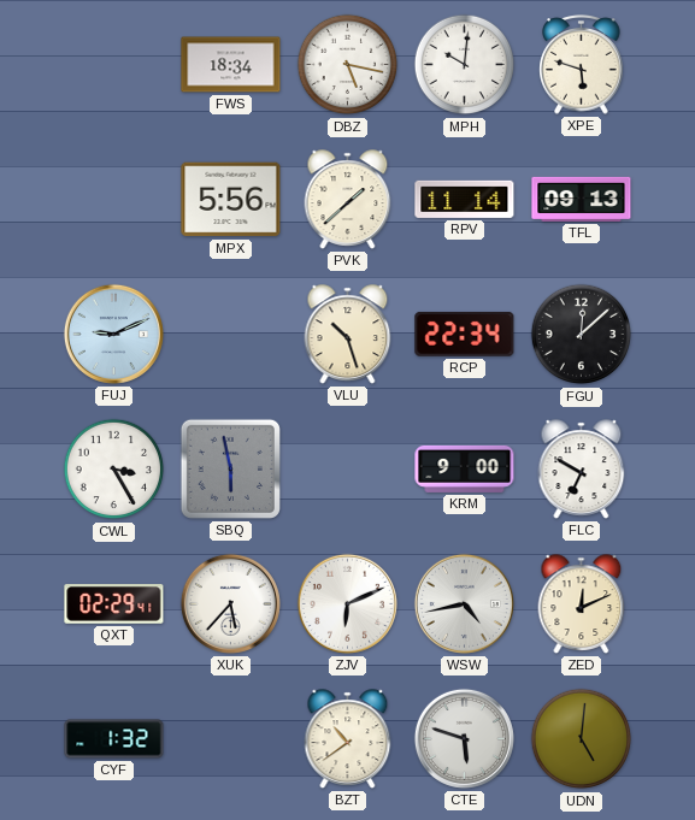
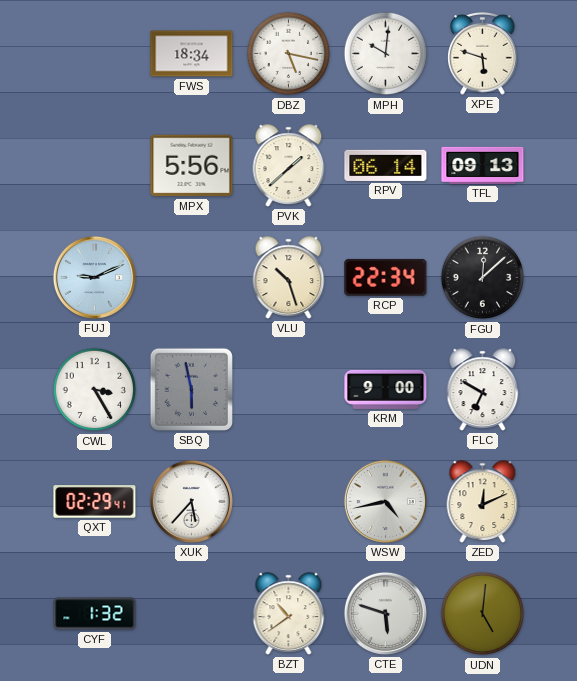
RPV: 11:14 -> 06:14
ZJV: 6:11 -> none
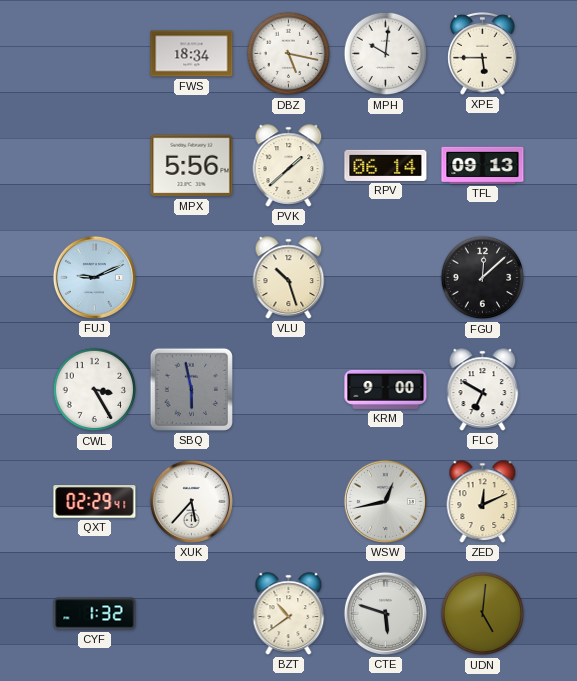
XPE: 5:48 -> 5:45
RCP: 22:34 -> none
WSW: 4:43 -> 12:43
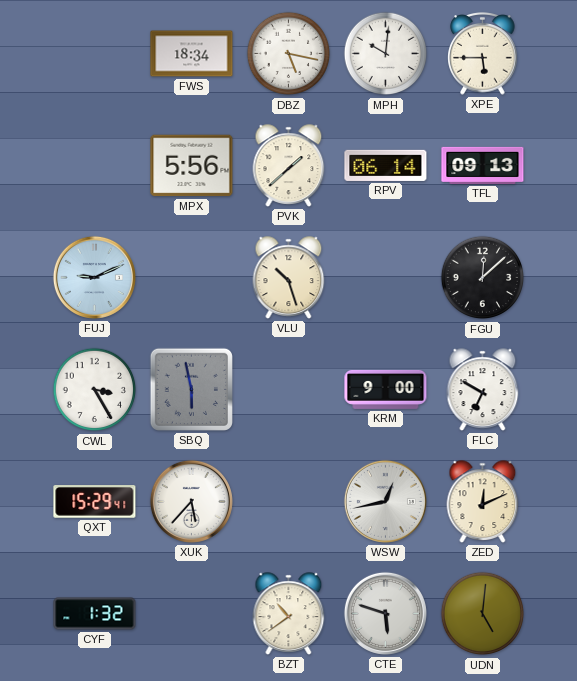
QXT: 02:29 -> 15:29
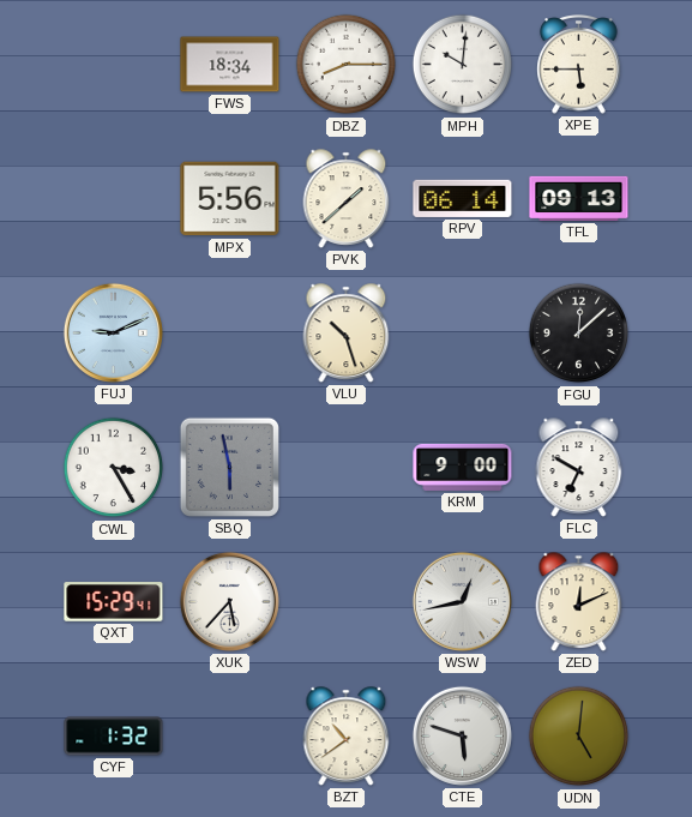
DBZ: 5:17 -> 8:15
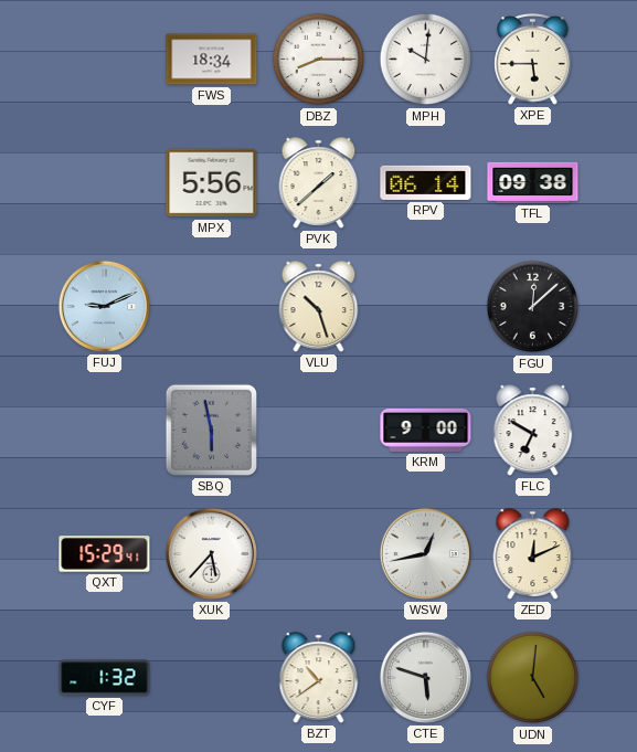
TFL: 09:13 -> 09:38
CWL: 3:25 -> none
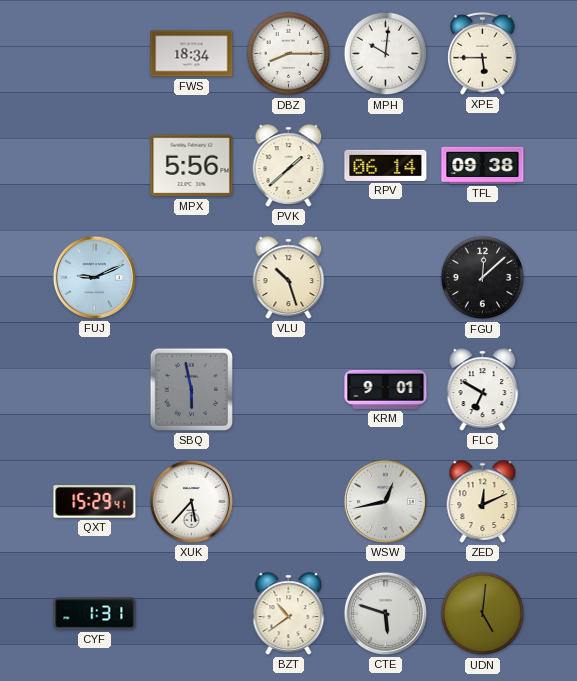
KRM: 9:00 -> 9:01
CYF: 1:32 -> 1:31
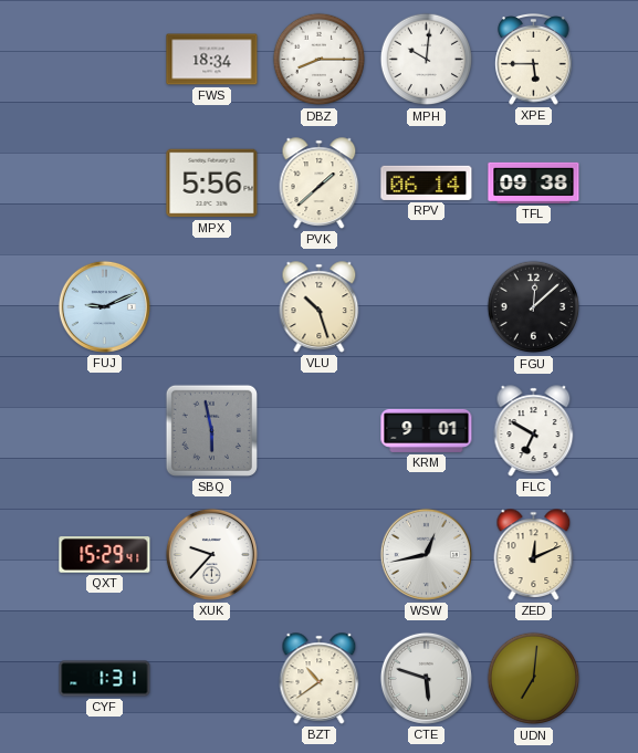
XUK: 5:37 -> 9:37
UDN: 5:01 -> 7:01
